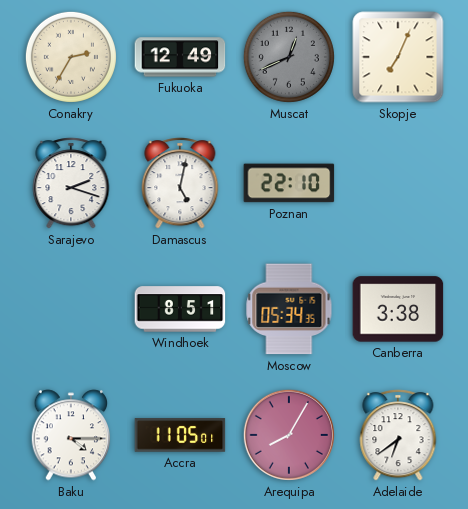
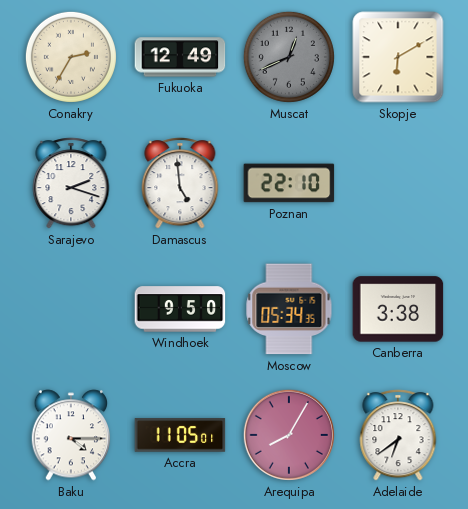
Skopje: 7:04 -> 6:10
Damascus: 5:02 -> 4:59
Windhoek: 8:51 -> 9:50
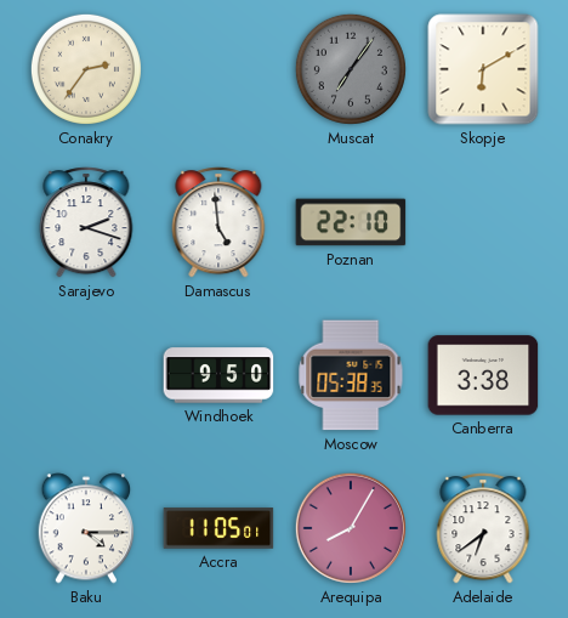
Conakry: 2:35 -> 2:36
Fukuoka: 12:49 -> none
Muscat: 12:41 -> 7:06
Moscow: 05:34 -> 05:38
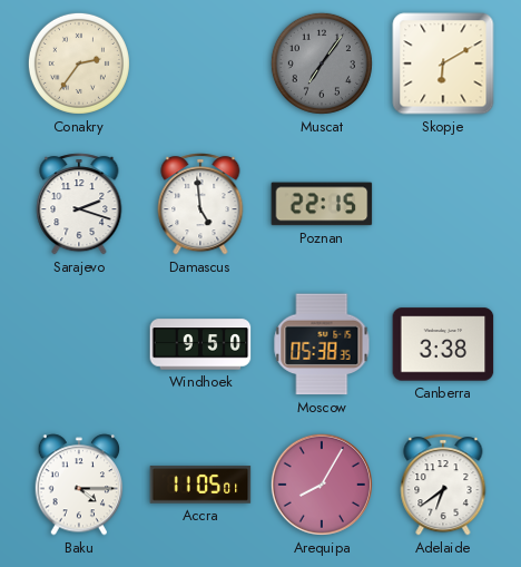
Poznan: 22:10 -> 22:15
